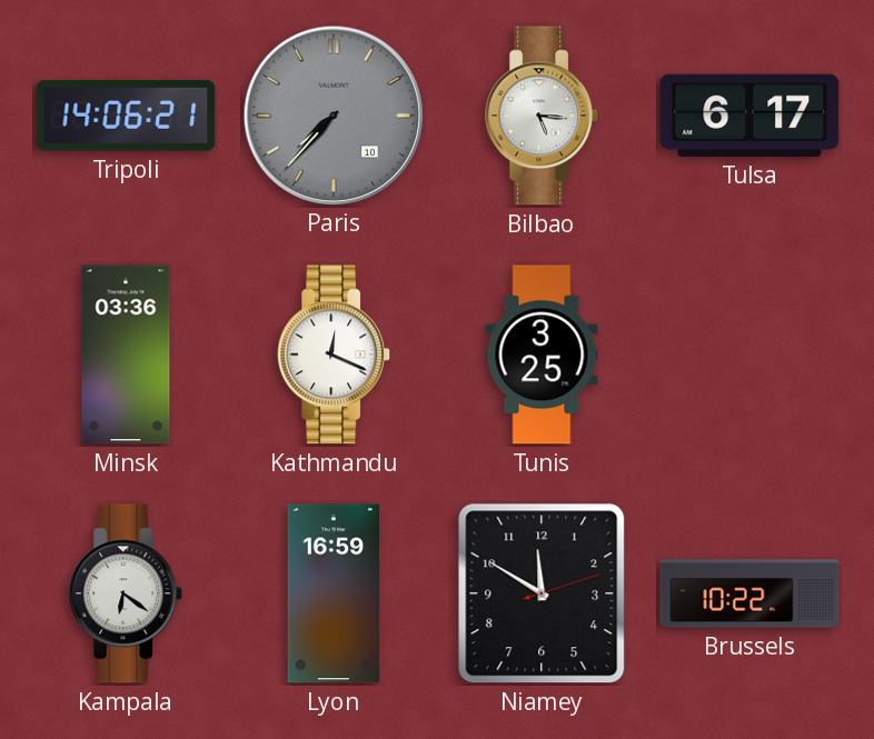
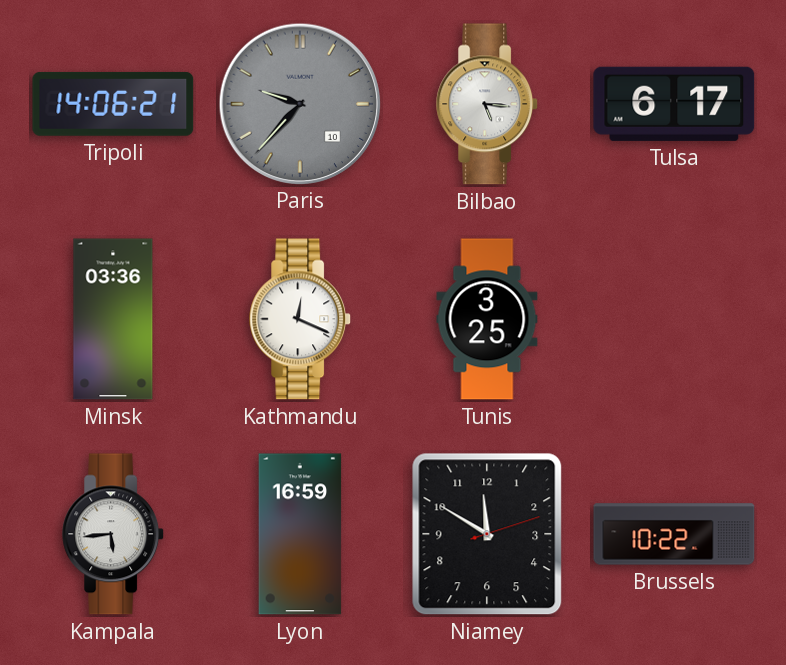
Paris: 7:37 -> 9:37
Kampala: 6:21 -> 5:44
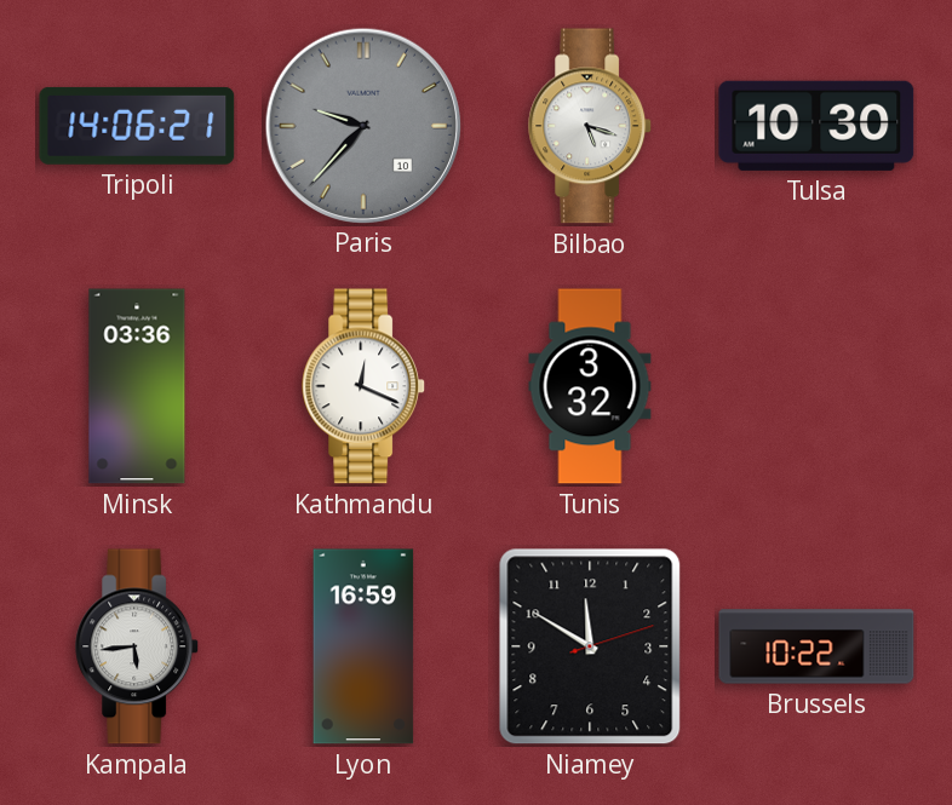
Bilbao: 5:16 -> 5:18
Tulsa: 6:17 -> 10:30
Tunis: 3:25 -> 3:32
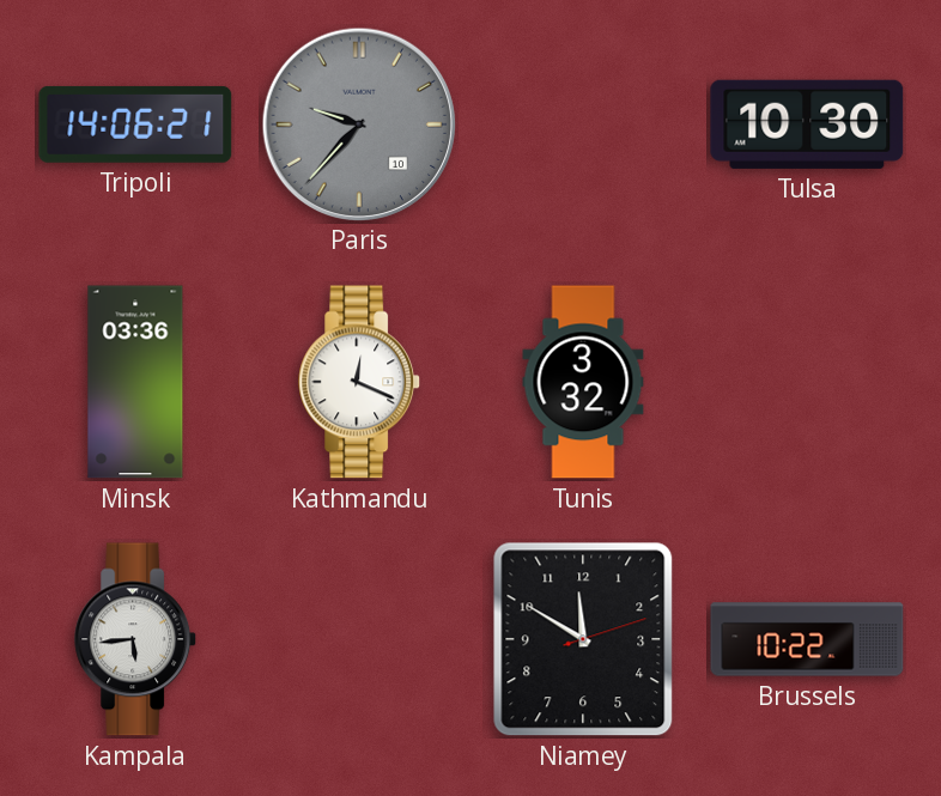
Bilbao: 5:18 -> none
Lyon: 16:59 -> none
